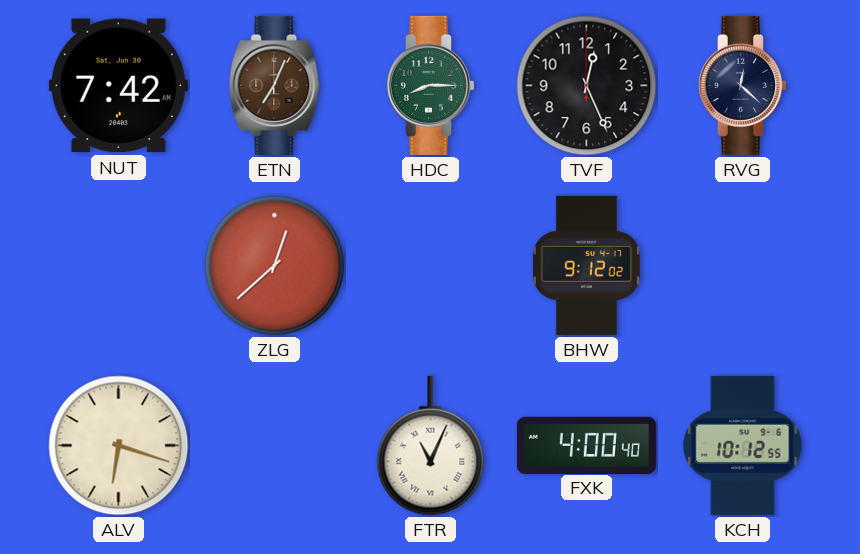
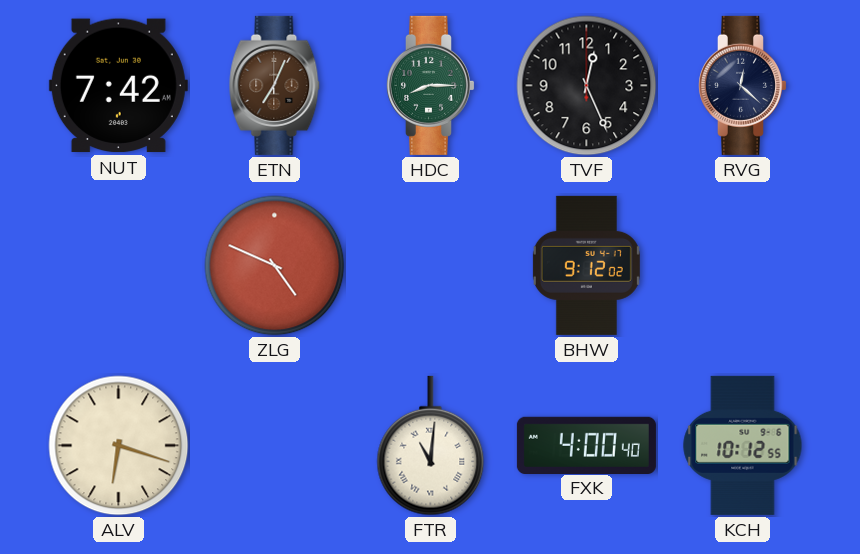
ZLG: 12:38 -> 4:49
FTR: 11:04 -> 11:01
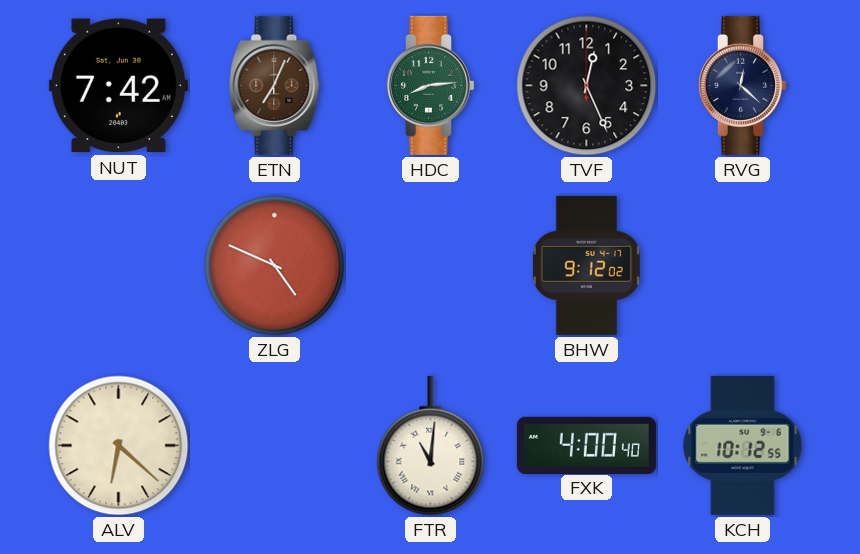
HDC: 8:15 -> 8:14
ALV: 6:18 -> 6:22
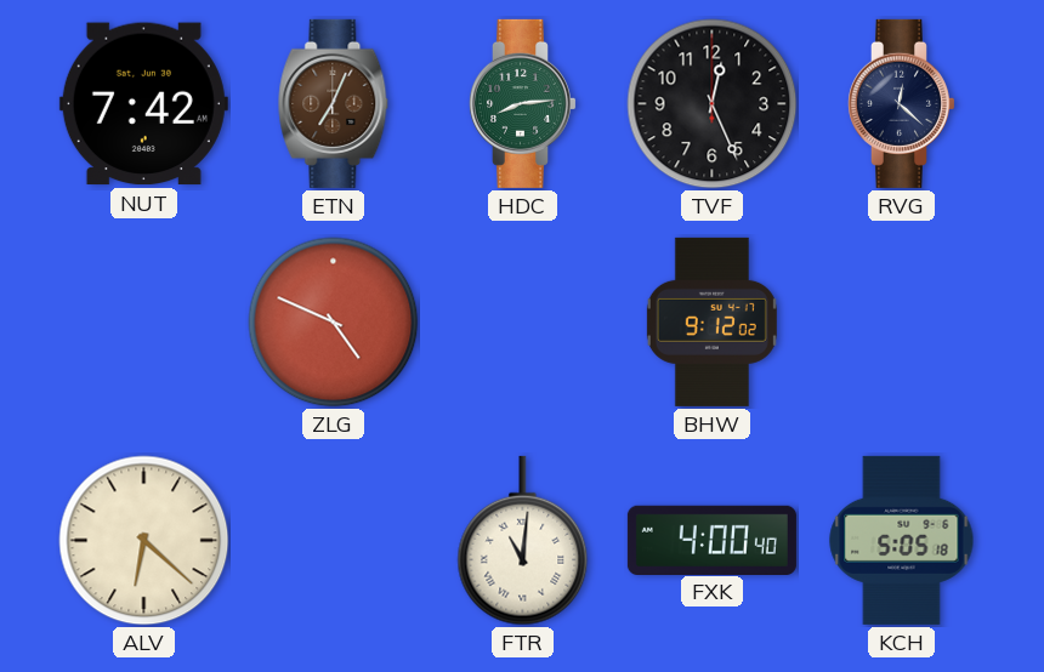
KCH: 10:12 -> 5:05
